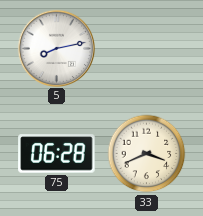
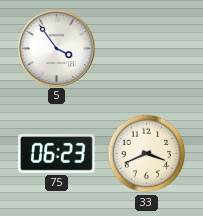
5: 8:13 -> 3:54
75: 06:28 -> 06:23
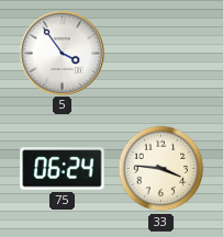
75: 06:23 -> 06:24
33: 3:41 -> 3:46
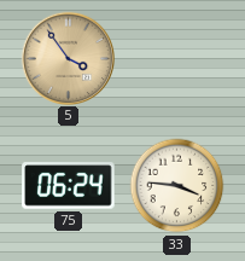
5 dial: white -> champagne
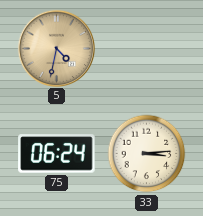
5: 3:54 -> 4:32
33: 3:46 -> 3:14
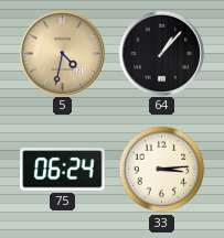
64: none -> 1:07
